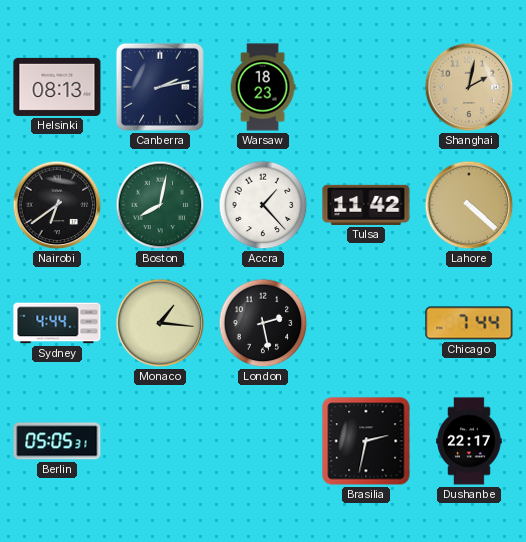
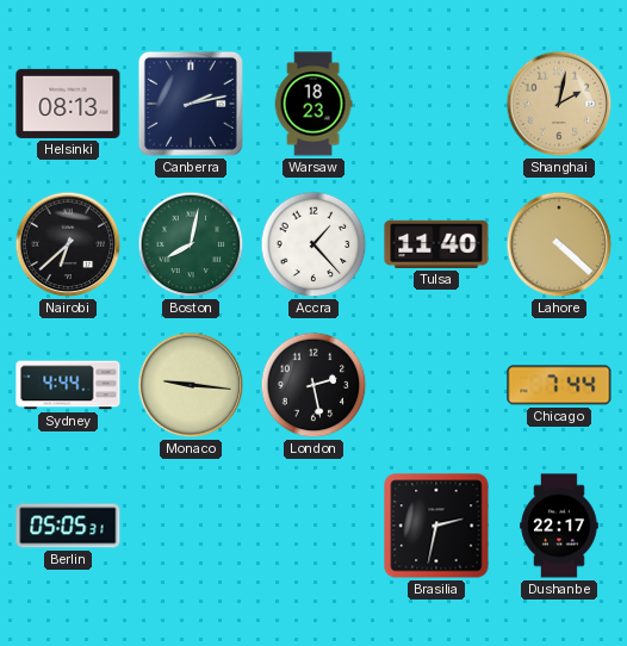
Nairobi: 6:39 -> 6:38
Tulsa: 11:42 -> 11:40
Monaco: 1:16 -> 9:16
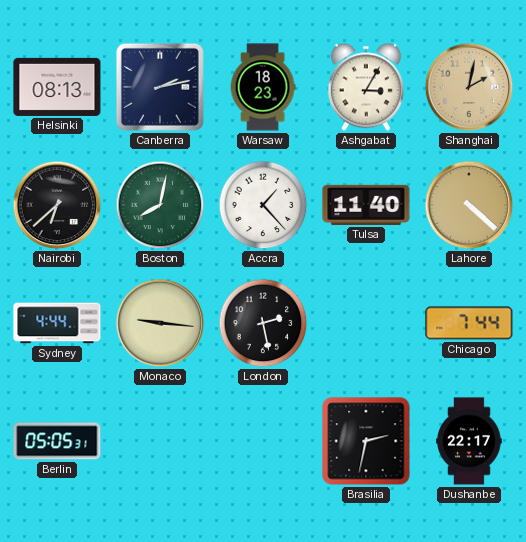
Ashgabat: none -> 3:05
